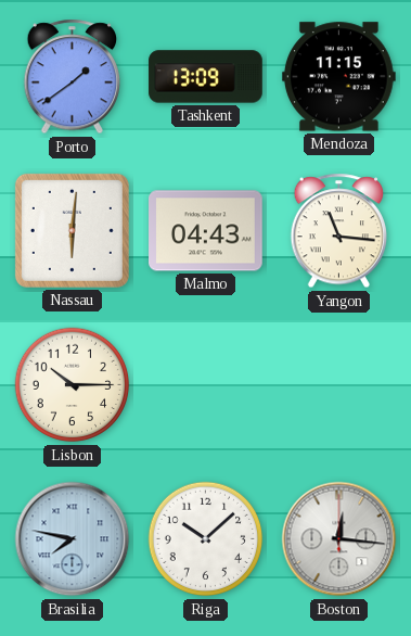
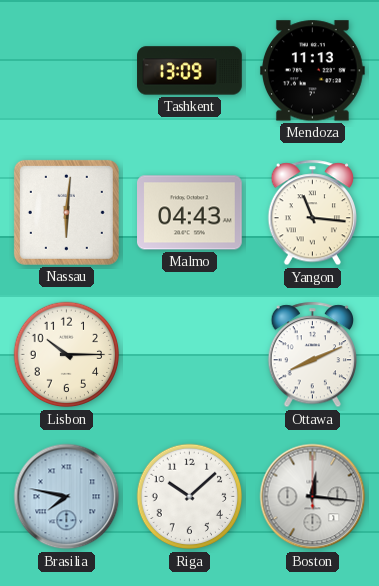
Porto: 1:39 -> none
Mendoza: 11:15 -> 11:13
Ottawa: none -> 8:11
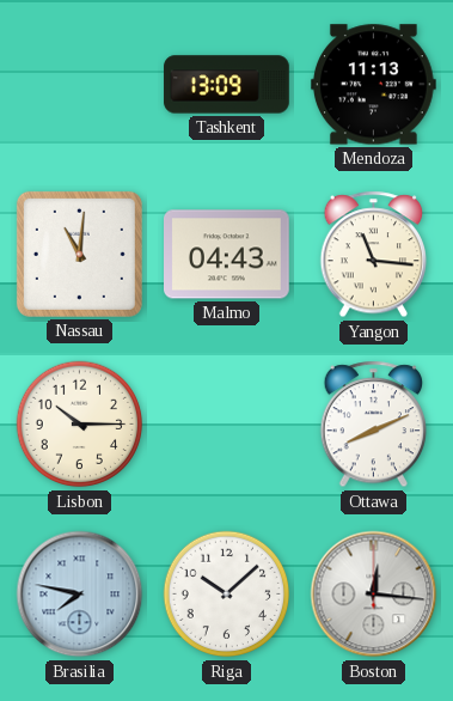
Nassau: 6:01 -> 11:01
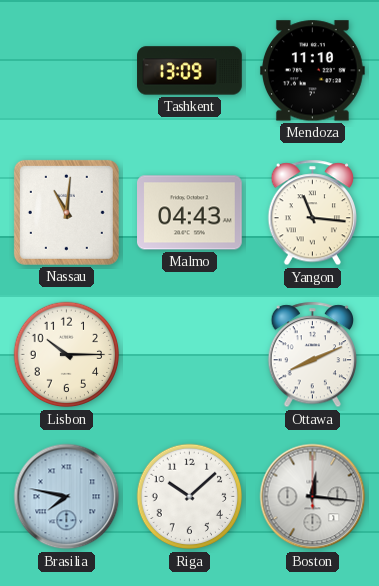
Mendoza: 11:13 -> 11:10
